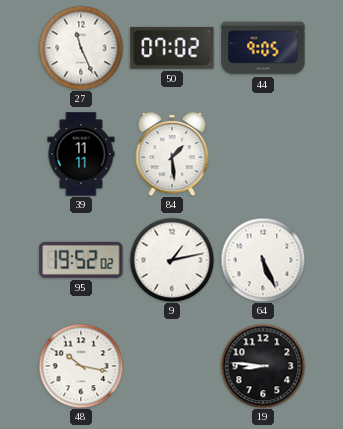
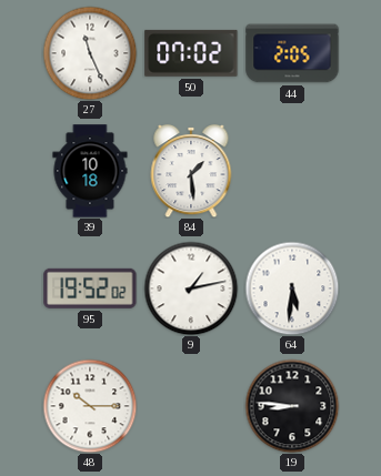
44: 9:05 -> 2:05
39: 11:11 -> 10:18
64: 5:26 -> 5:31
48: 10:17 -> 10:15
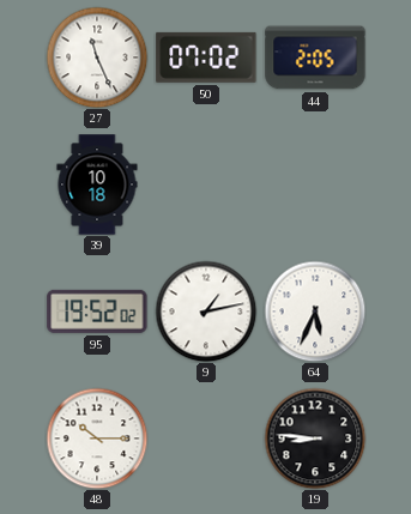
84: 1:29 -> none
64: 5:31 -> 5:34
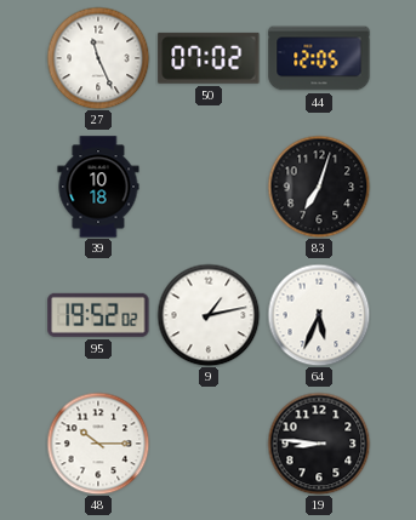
44: 2:05 -> 12:05
83: none -> 7:03
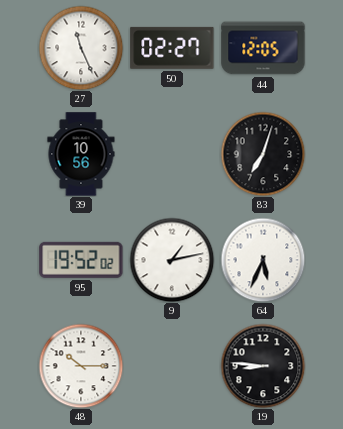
50: 07:02 -> 02:27
39: 10:18 -> 10:56
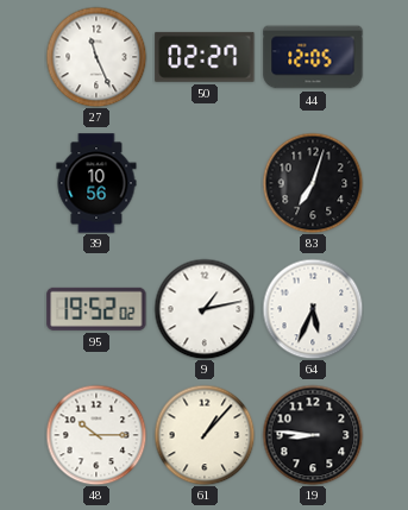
61: none -> 1:07
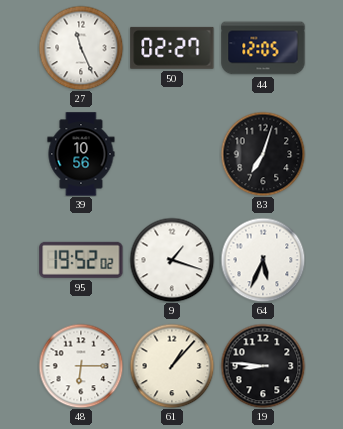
9: 1:13 -> 1:18
48: 10:15 -> 6:15
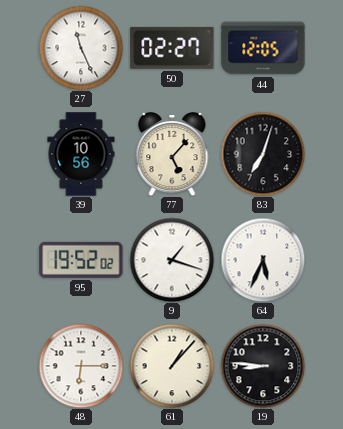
77: none -> 5:07
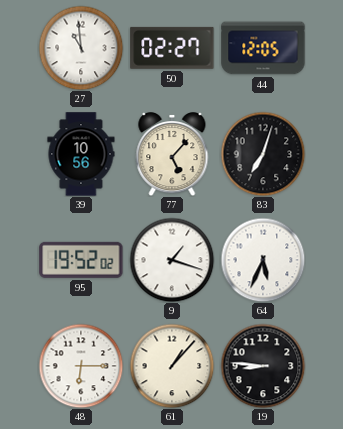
27: 11:26 -> 10:59
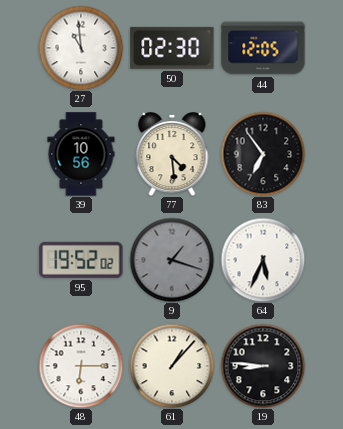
50: 02:27 -> 02:30
77: 5:07 -> 4:29
83: 7:03 -> 6:54
9 dial: white -> grey
